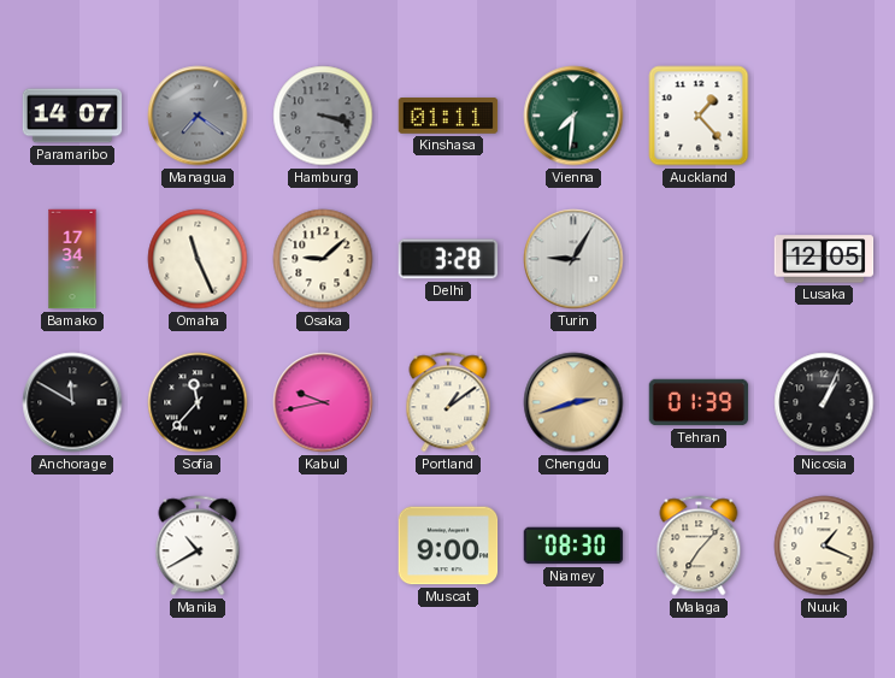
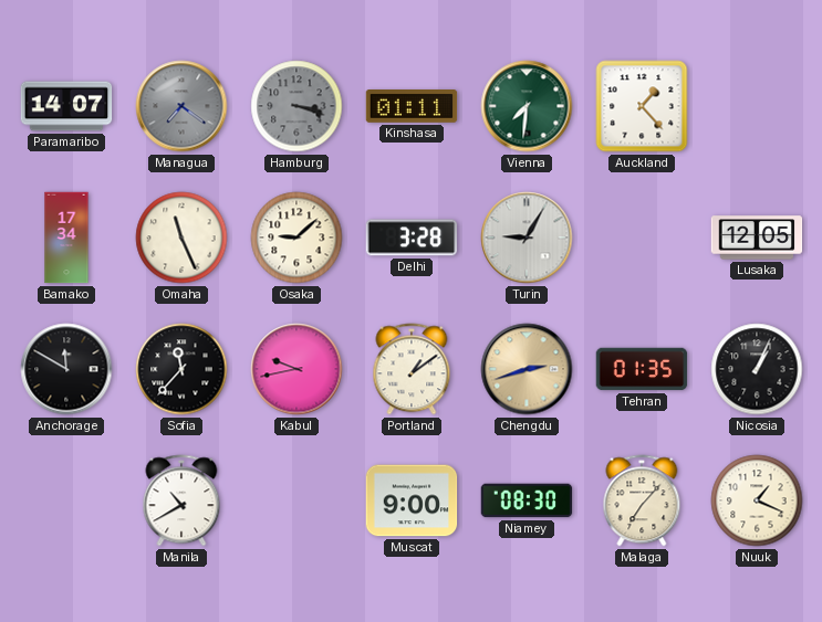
Tehran: 01:39 -> 01:35
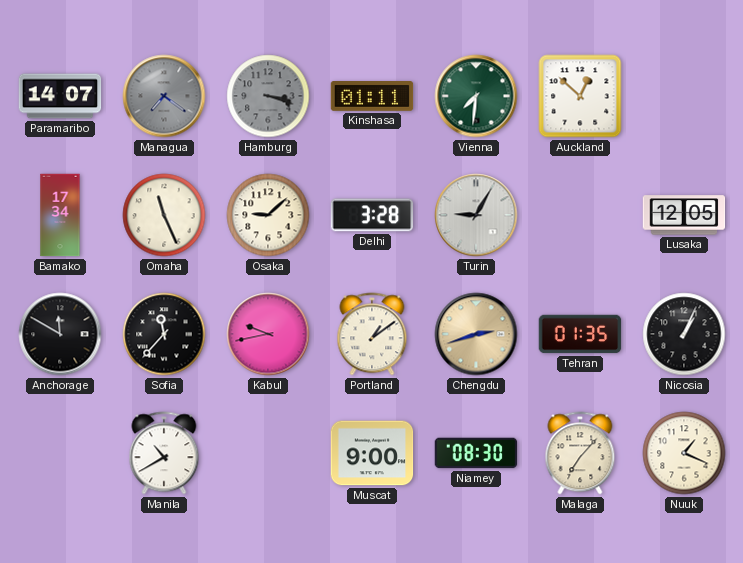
Auckland: 1:23 -> 12:52
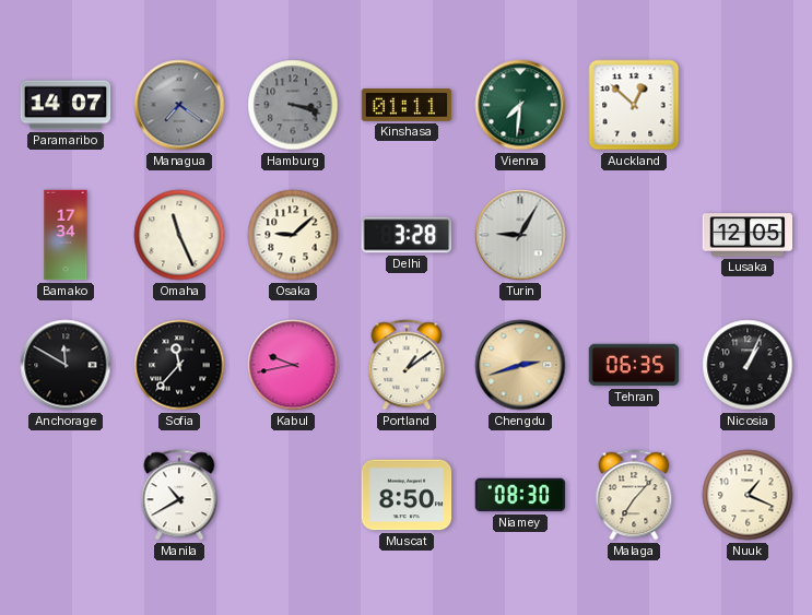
Tehran: 01:35 -> 06:35
Muscat: 9:00 -> 8:50
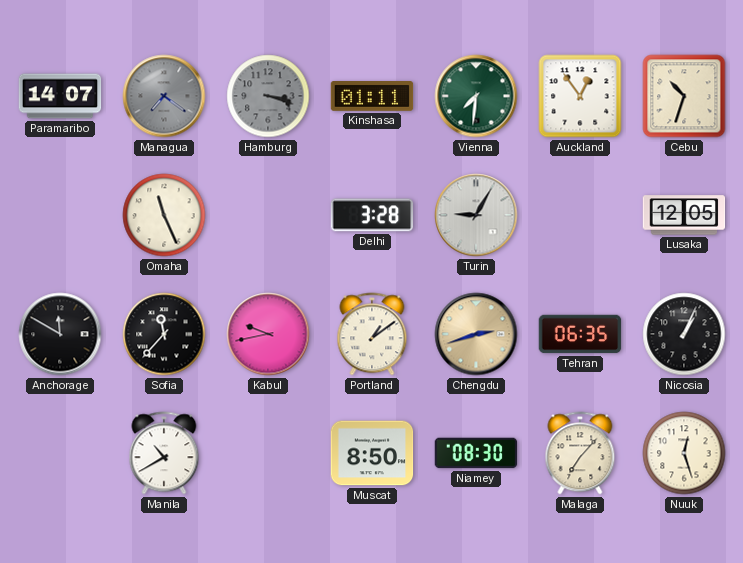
Auckland: 12:52 -> 12:54
Cebu: none -> 10:33
Bamako: 17:34 -> none
Osaka: 9:08 -> none
Nuuk: 1:19 -> 12:27
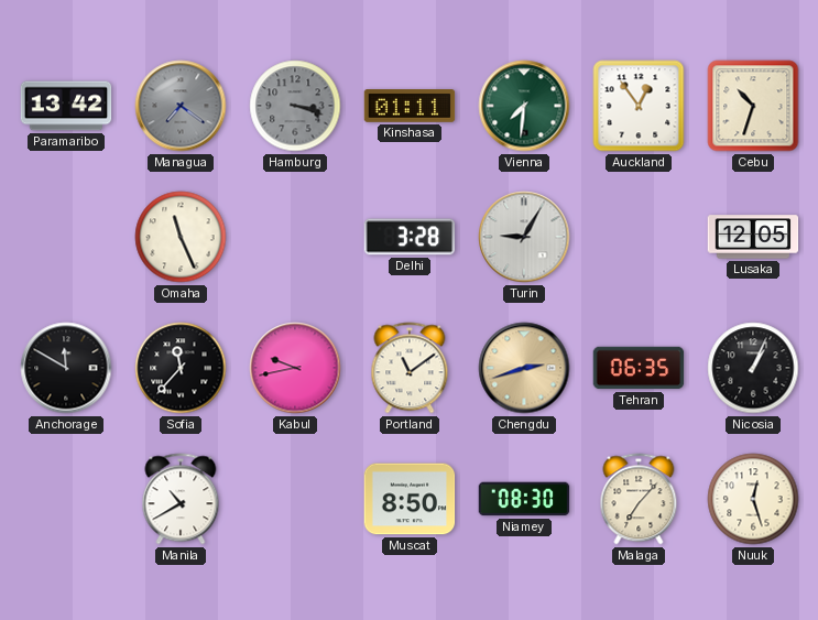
Paramaribo: 14:07 -> 13:42
Portland: 1:09 -> 11:09
